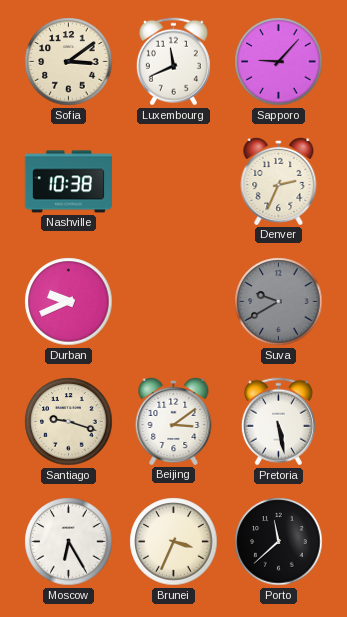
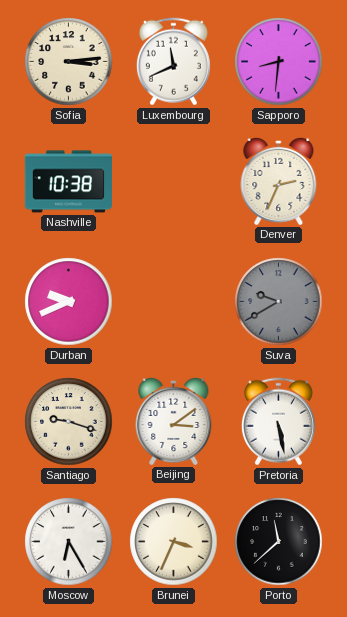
Sofia: 3:09 -> 3:14
Sapporo: 9:07 -> 8:31
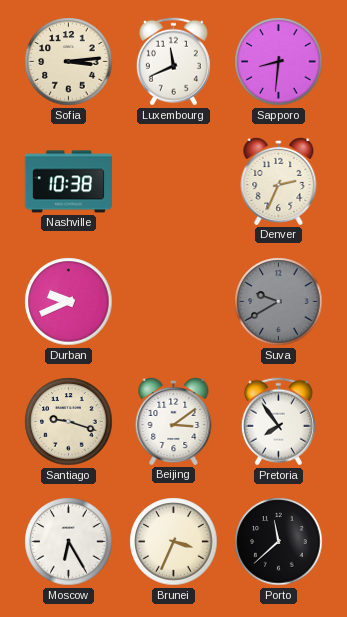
Pretoria: 5:28 -> 7:54
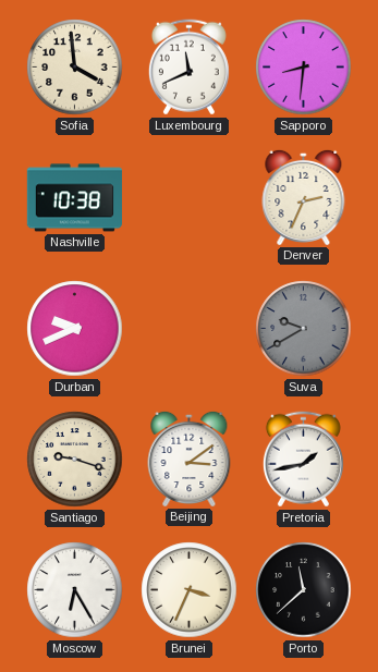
Sofia: 3:14 -> 3:59
Pretoria: 7:54 -> 1:43
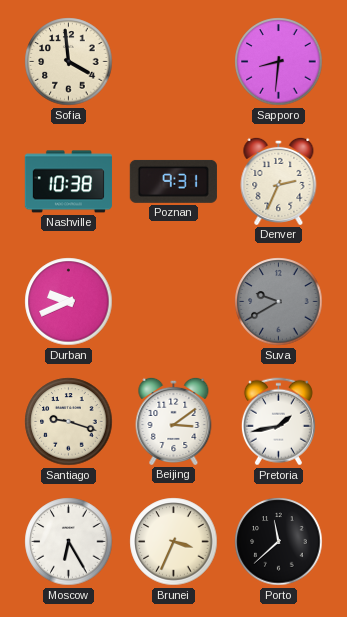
Luxembourg: 11:41 -> none
Poznan: none -> 9:31
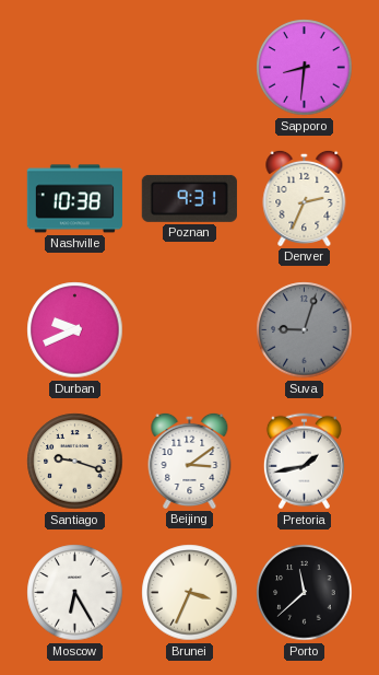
Sofia: 3:59 -> none
Suva: 9:40 -> 9:03
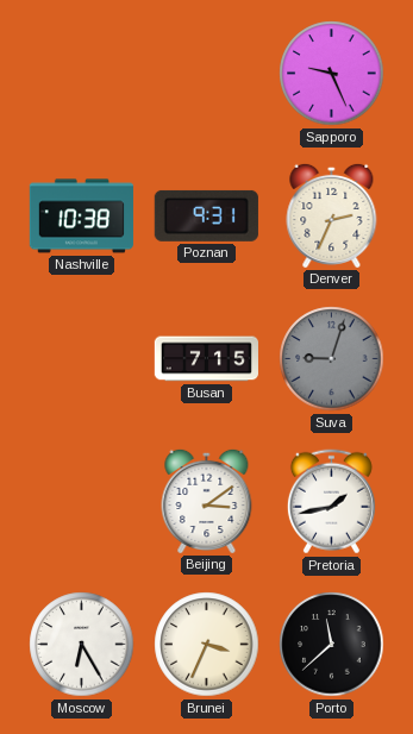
Sapporo: 8:31 -> 9:26
Durban: 9:41 -> none
Busan: none -> 7:15
Santiago: 9:18 -> none
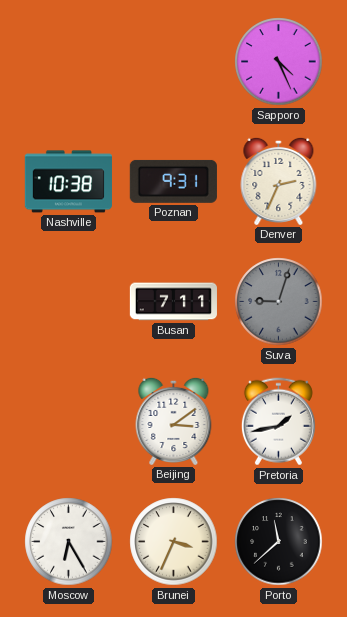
Sapporo: 9:26 -> 4:26
Busan: 7:15 -> 7:11
